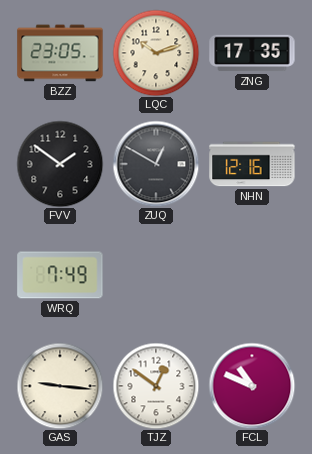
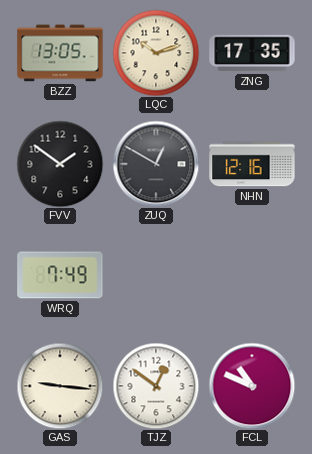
BZZ: 23:05 -> 13:05
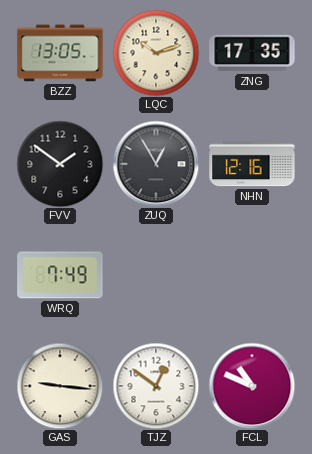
ZUQ: 12:50 -> 12:55
